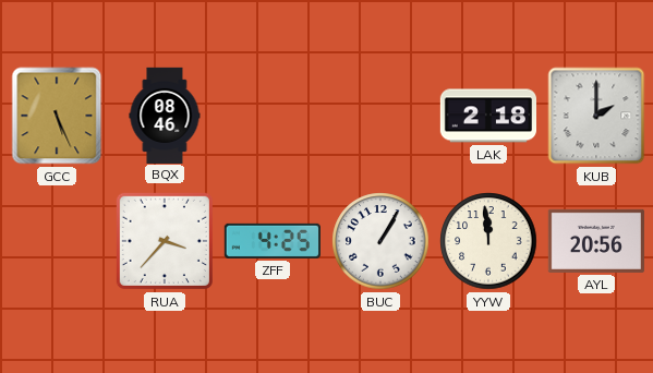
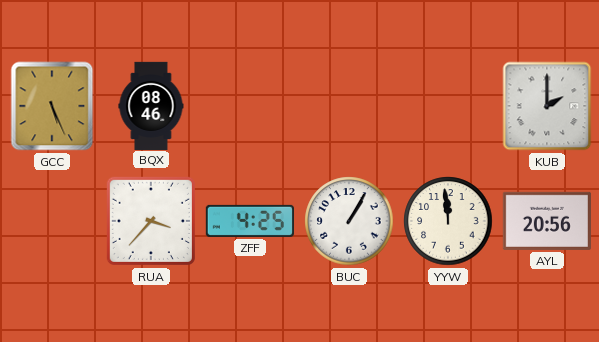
LAK: 2:18 -> none
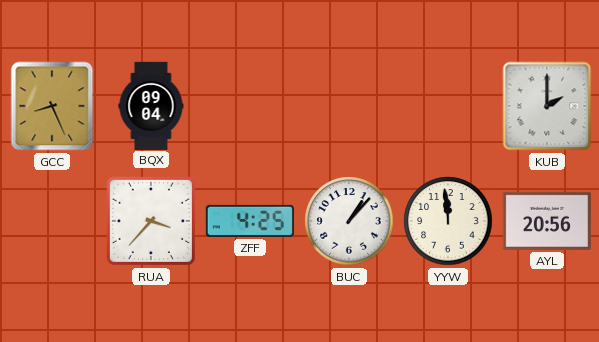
GCC: 5:26 -> 8:26
BQX: 08:46 -> 09:04
BUC: 1:05 -> 1:07
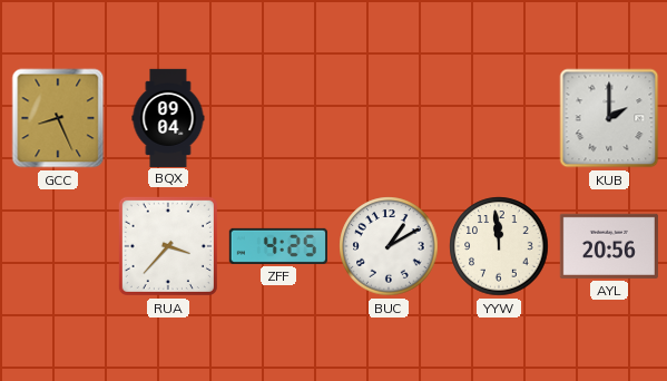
BUC: 1:07 -> 1:10
